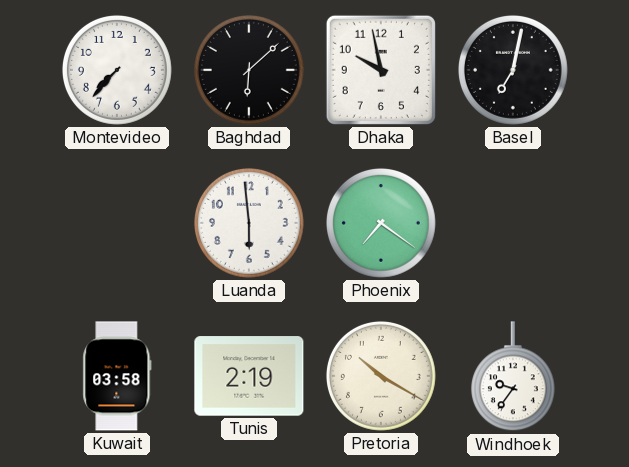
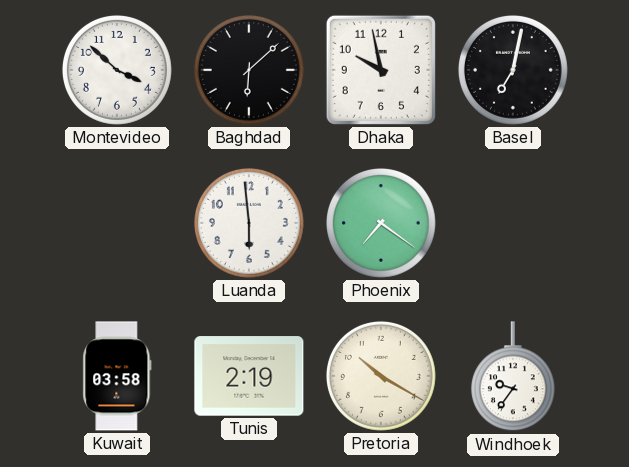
Montevideo: 7:37 -> 3:52
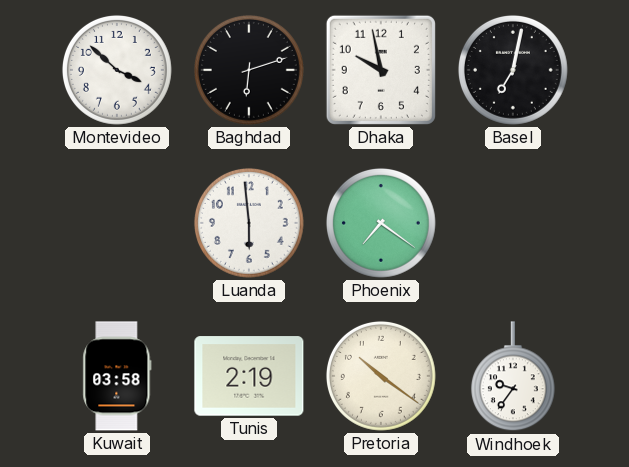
Baghdad: 6:08 -> 6:12
Pretoria: 10:20 -> 10:21
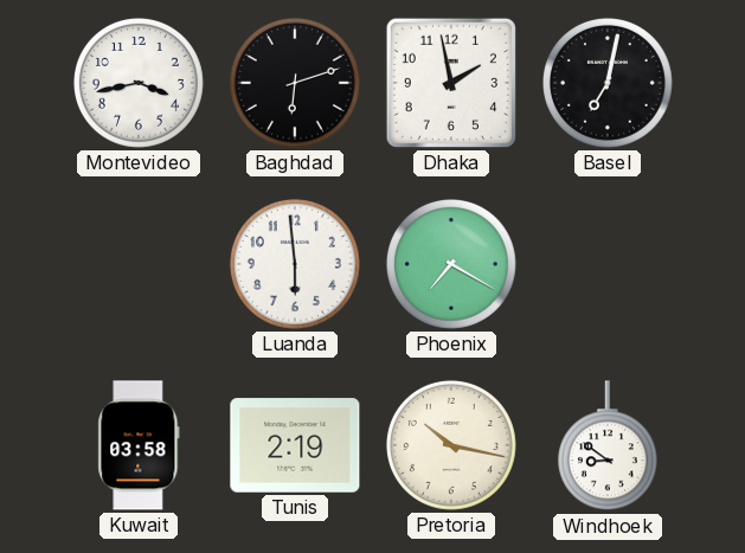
Montevideo: 3:52 -> 3:43
Dhaka: 9:58 -> 1:58
Phoenix: 7:21 -> 7:20
Pretoria: 10:21 -> 10:17
Windhoek: 9:36 -> 8:51
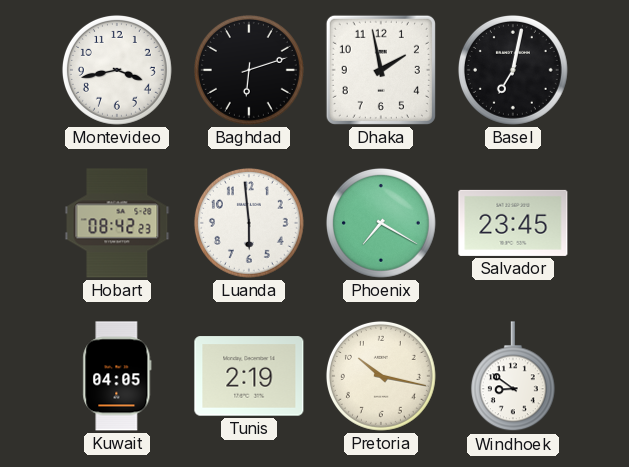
Hobart: none -> 08:42
Salvador: none -> 23:45
Kuwait: 03:58 -> 04:05
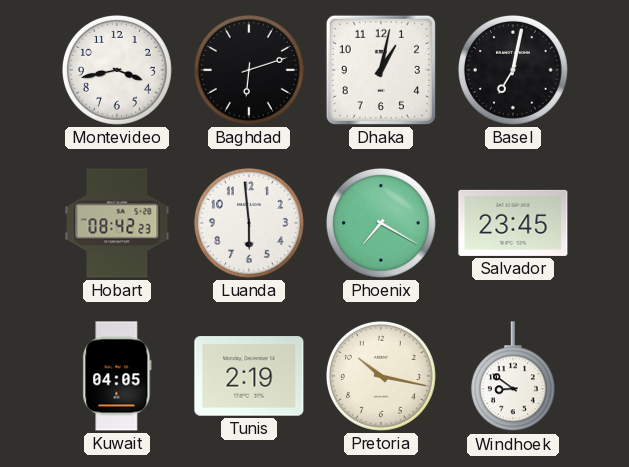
Dhaka: 1:58 -> 1:02
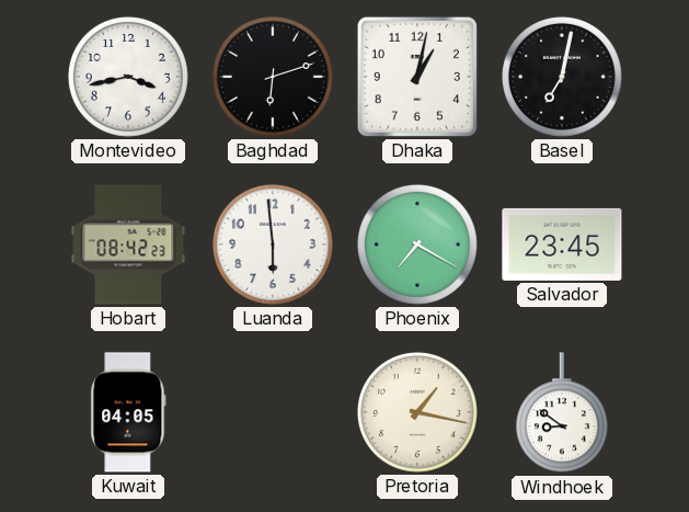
Tunis: 2:19 -> none
Pretoria: 10:17 -> 1:17
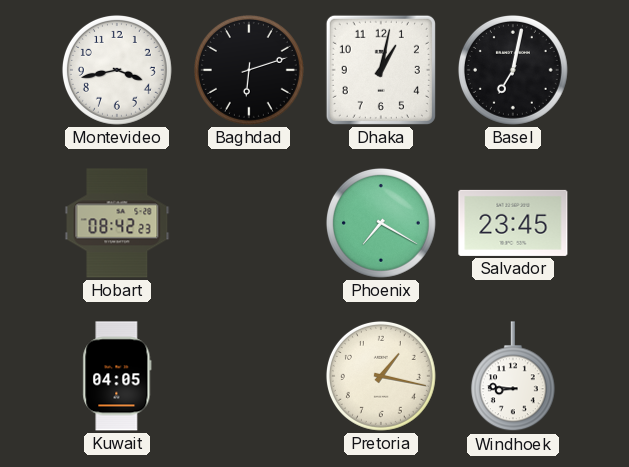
Luanda: 5:59 -> none
Windhoek: 8:51 -> 8:46
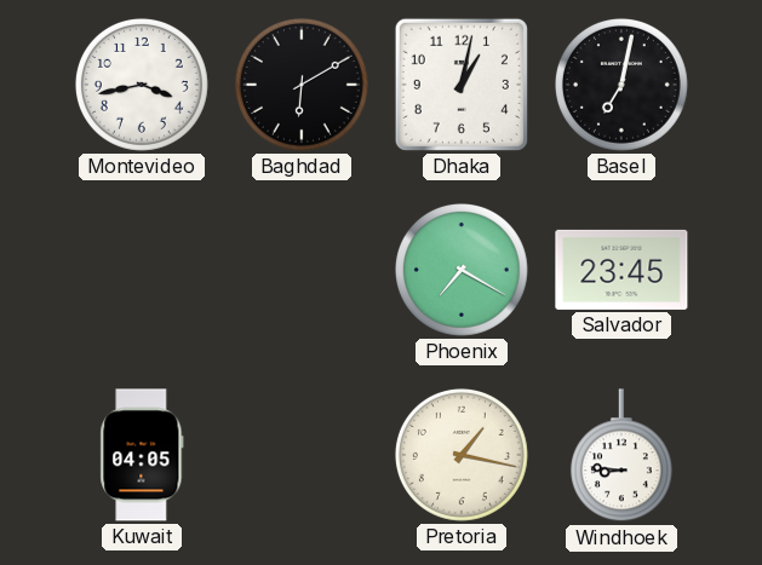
Baghdad: 6:12 -> 6:10
Hobart: 08:42 -> none
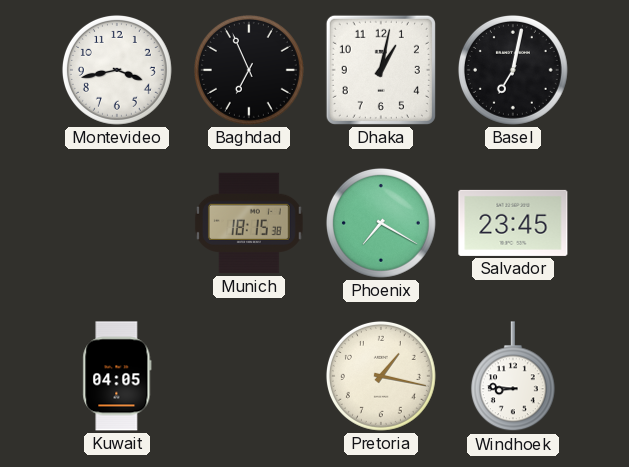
Baghdad: 6:10 -> 6:56
Munich: none -> 18:15
